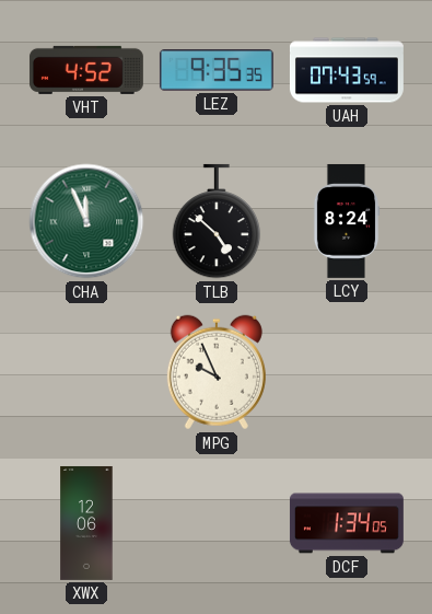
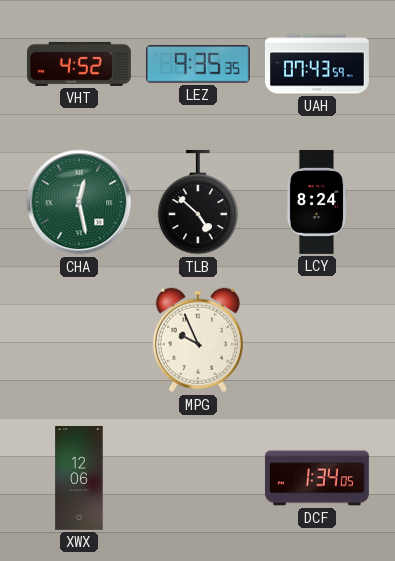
CHA: 11:56 -> 12:28
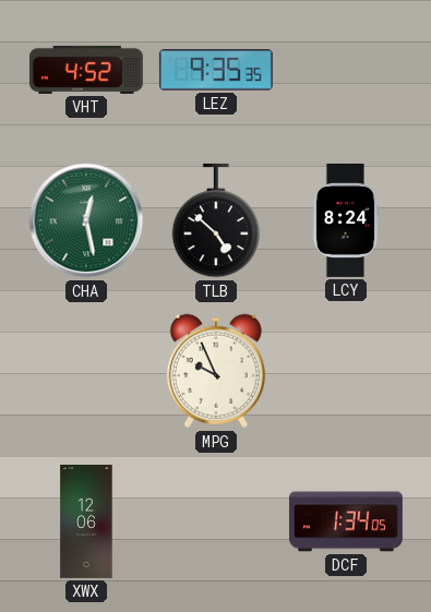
UAH: 07:43 -> none
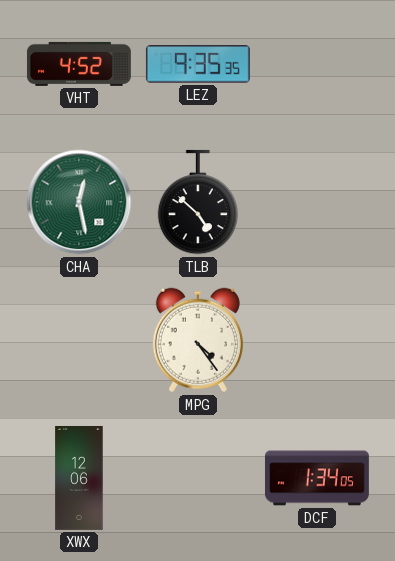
LCY: 8:24 -> none
MPG: 9:56 -> 4:24
